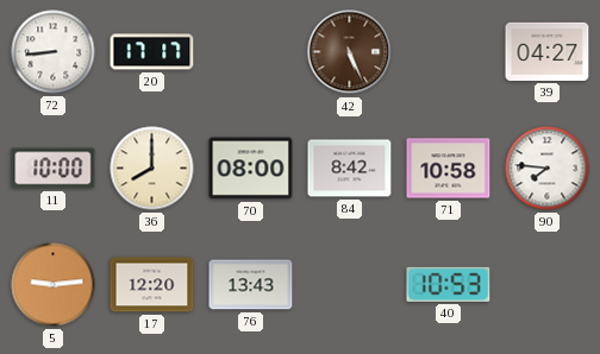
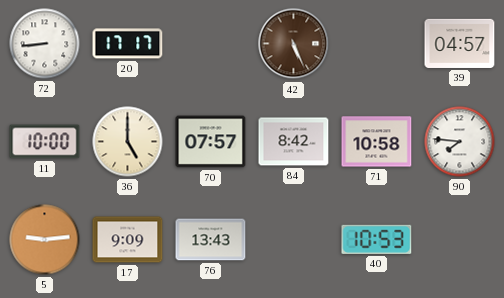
39: 04:27 -> 04:57
36: 8:00 -> 5:00
70: 08:00 -> 07:57
17: 12:20 -> 9:09
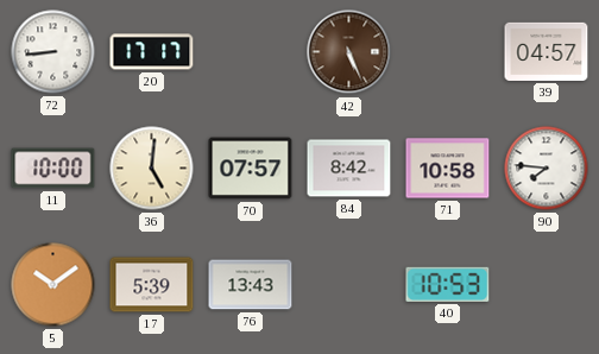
36: 5:00 -> 5:01
5: 9:14 -> 10:09
17: 9:09 -> 5:39
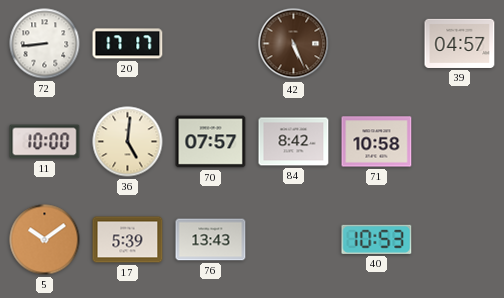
90: 7:46 -> none
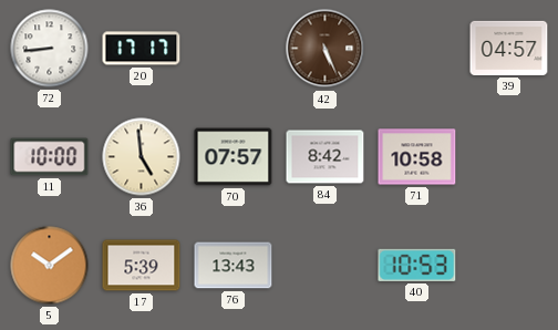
36: 5:01 -> 4:59
